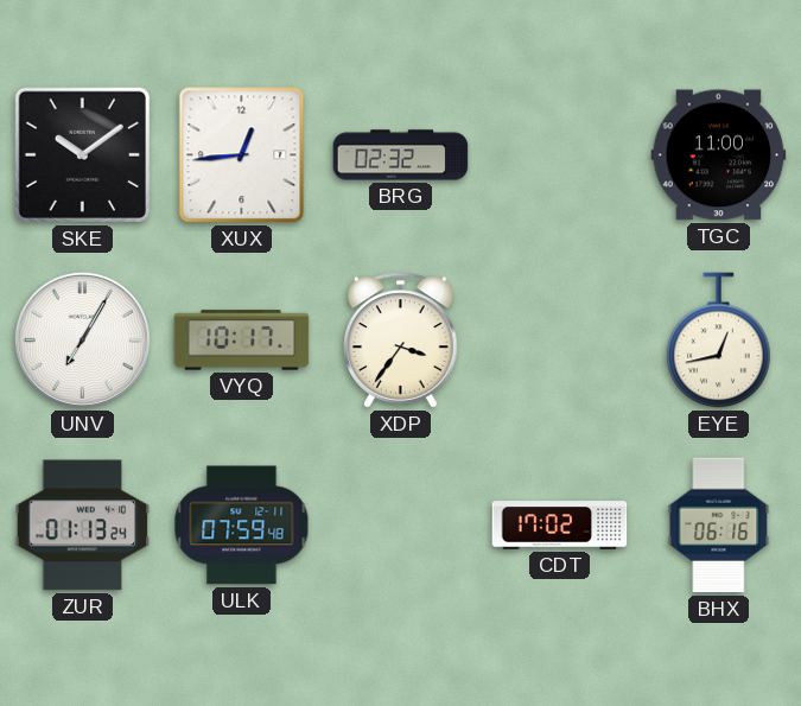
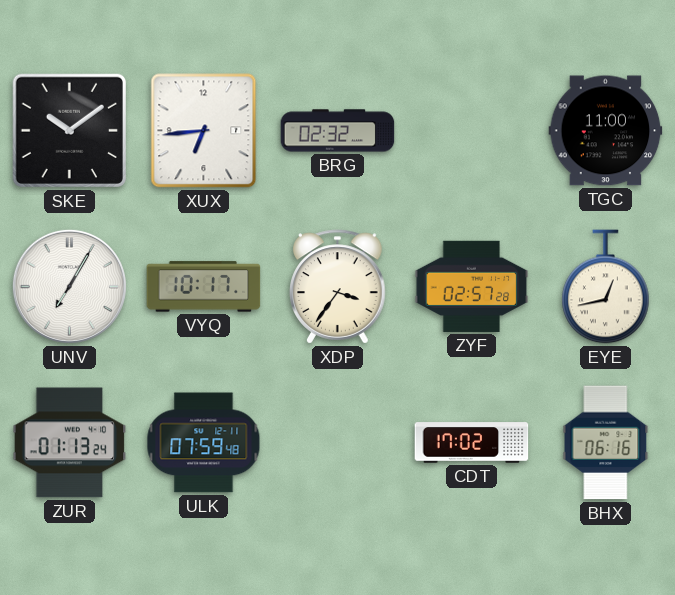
XUX: 12:44 -> 6:44
ZYF: none -> 02:57
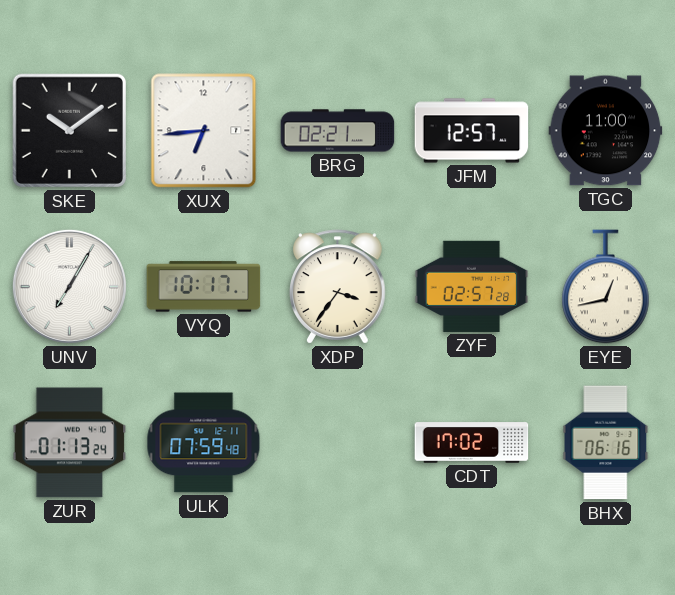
BRG: 02:32 -> 02:21
JFM: none -> 12:57
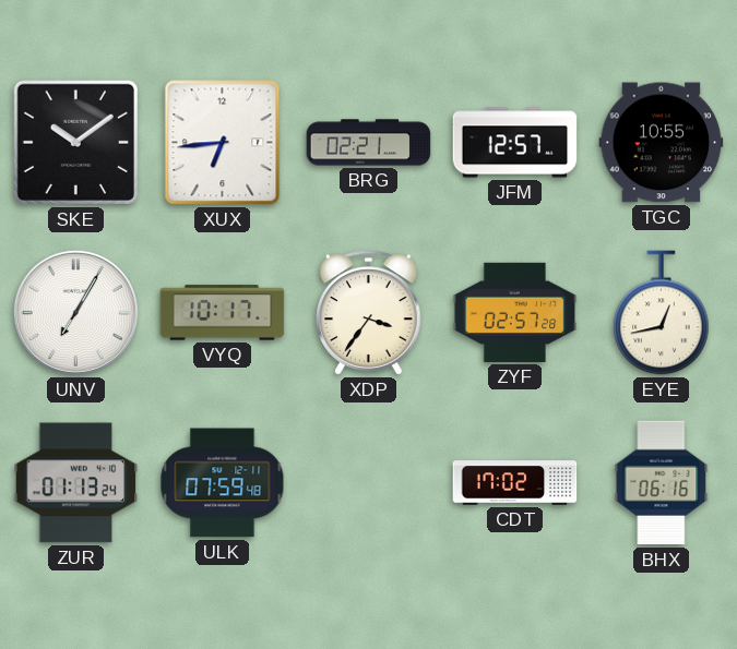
TGC: 11:00 -> 10:55
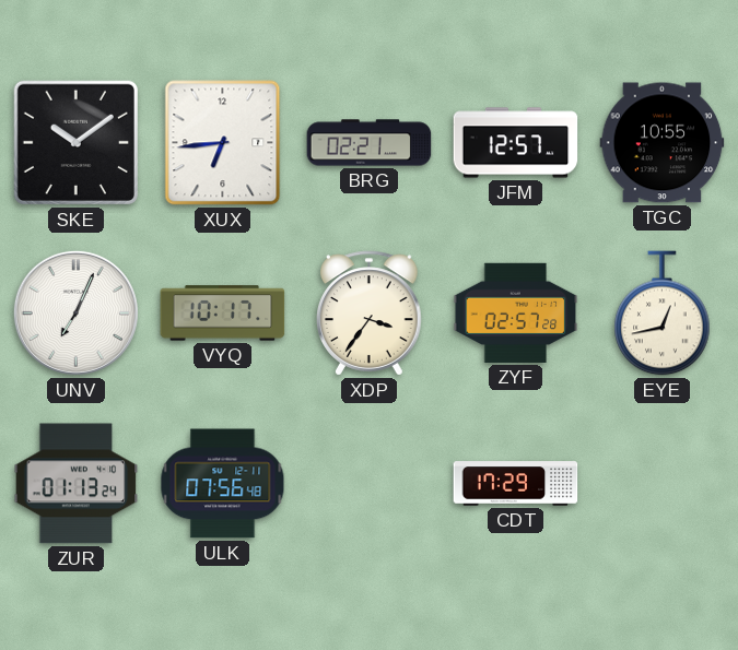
UNV: 7:05 -> 7:04
ULK: 07:59 -> 07:56
CDT: 17:02 -> 17:29
BHX: 06:16 -> none
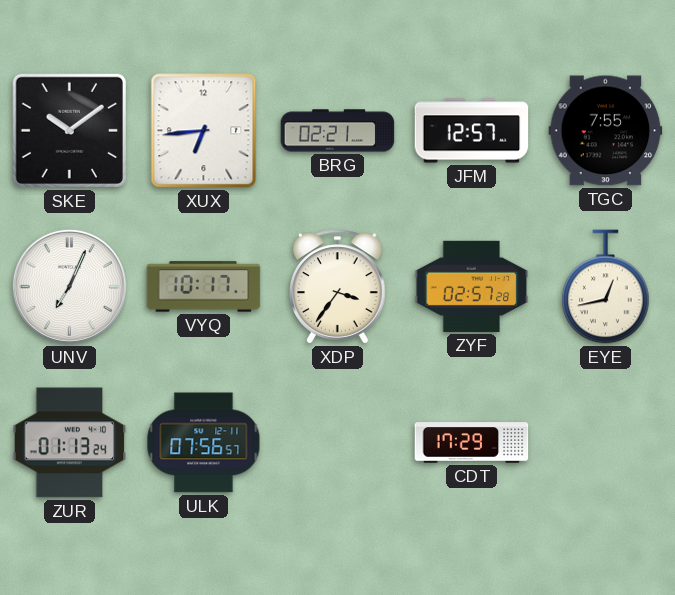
TGC: 10:55 -> 7:55
ULK: 07:56:48 -> 07:56:57
